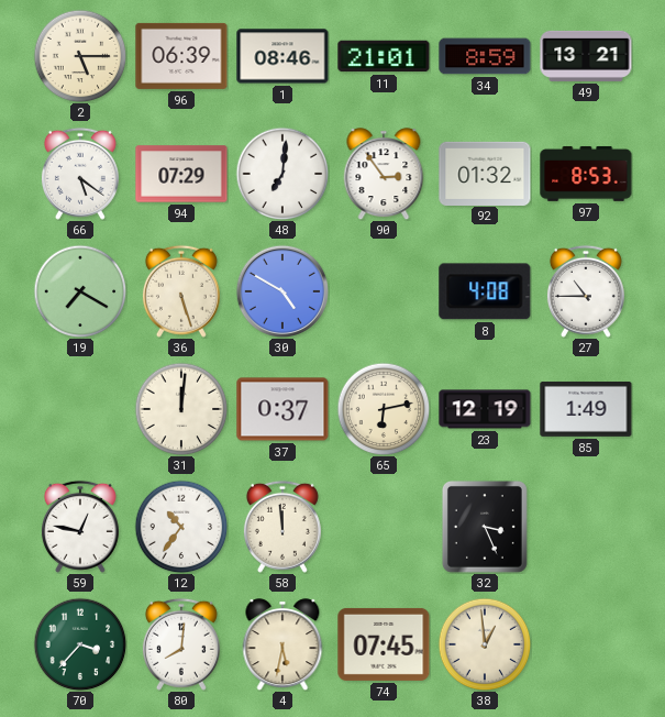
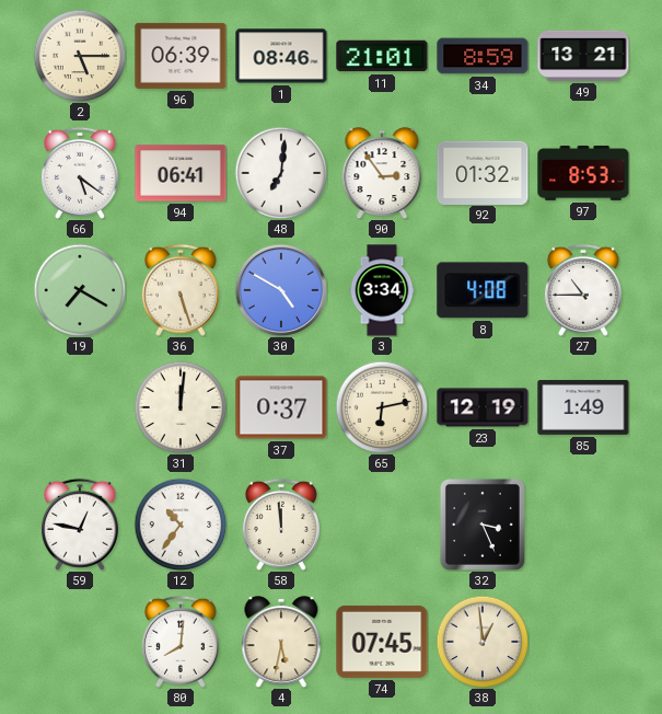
94: 07:29 -> 06:41
3: none -> 3:34
70: 3:37 -> none
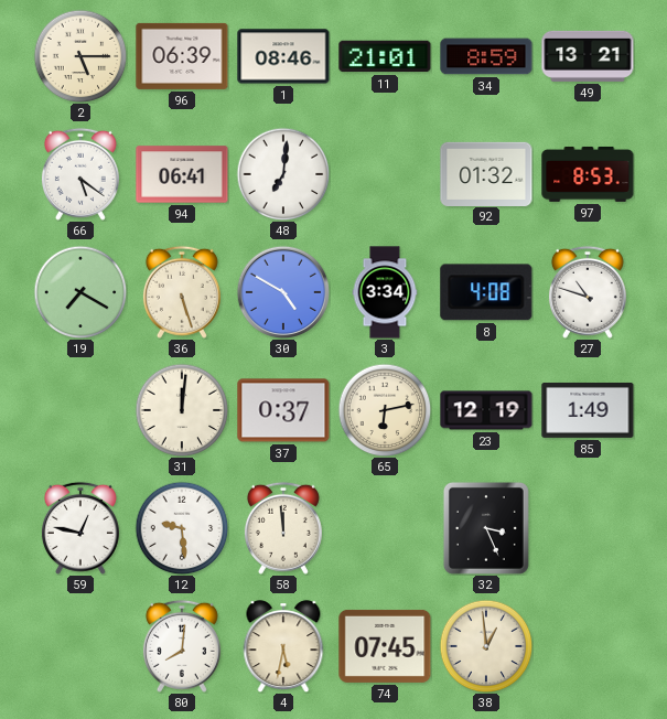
90: 2:54 -> none
27: 10:45 -> 10:48
12: 10:36 -> 9:29
